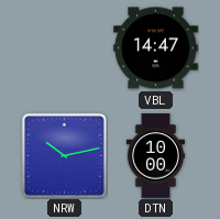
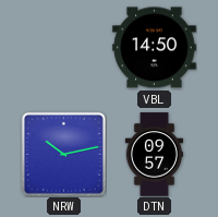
VBL: 14:47 -> 14:50
DTN: 10:00 -> 09:57
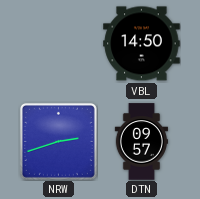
NRW: 10:13 -> 2:42
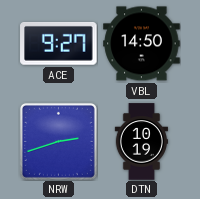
ACE: none -> 9:27
DTN: 09:57 -> 10:19
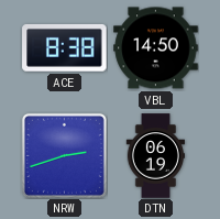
ACE: 9:27 -> 8:38
DTN: 10:19 -> 06:19
